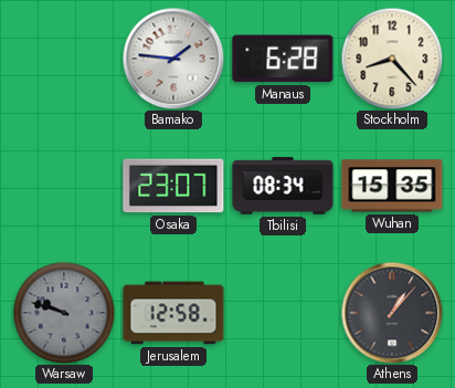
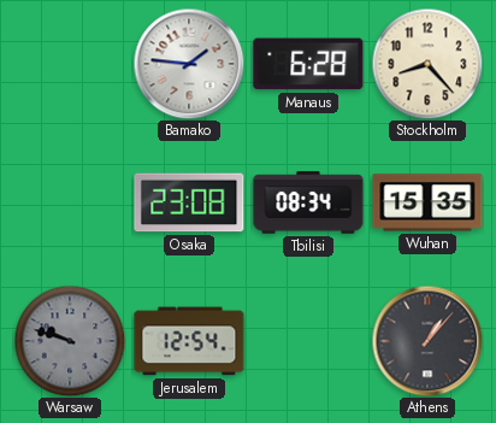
Osaka: 23:07 -> 23:08
Jerusalem: 12:58 -> 12:54
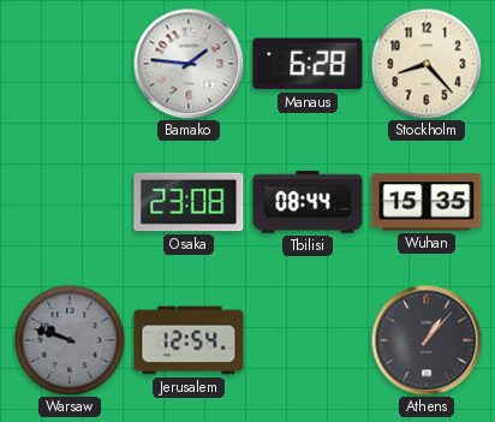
Tbilisi: 08:34 -> 08:44
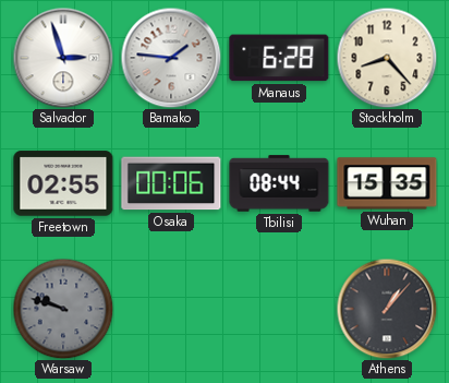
Salvador: none -> 2:57
Freetown: none -> 02:55
Osaka: 23:08 -> 00:06
Jerusalem: 12:54 -> none
